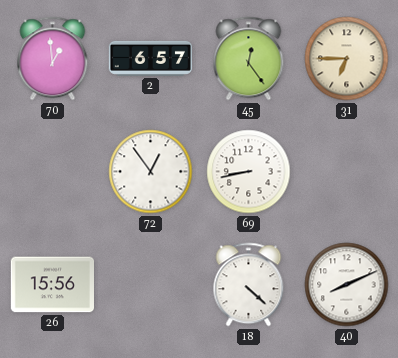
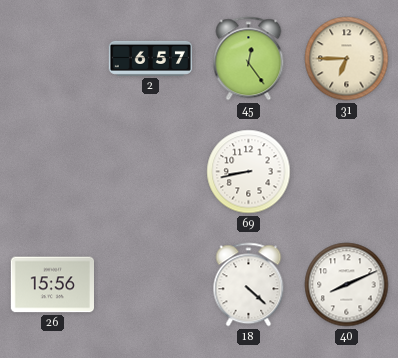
70: 12:59 -> none
72: 12:54 -> none
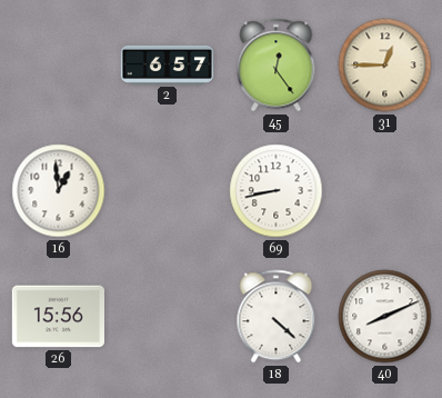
31: 6:45 -> 12:45
16: none -> 12:59
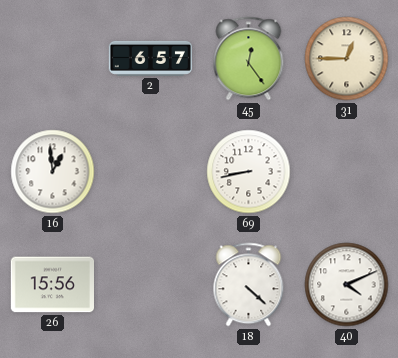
40: 8:11 -> 4:11
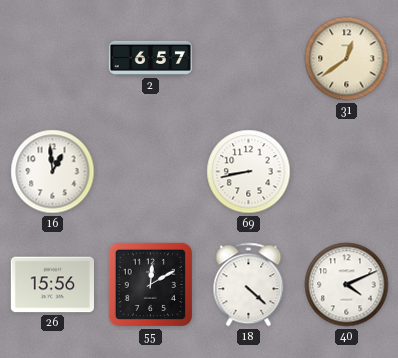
45: 12:24 -> none
31: 12:45 -> 12:39
55: none -> 12:10
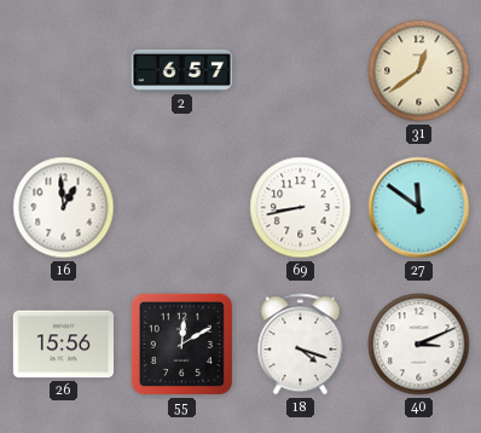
27: none -> 11:51
18: 4:22 -> 4:18
40: 4:11 -> 3:11
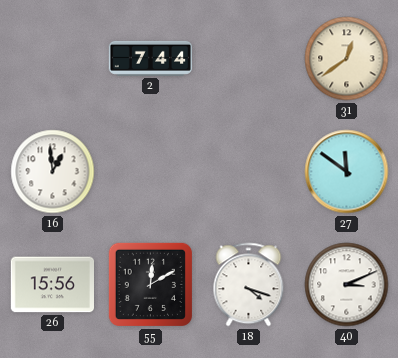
2: 6:57 -> 7:44
69: 8:43 -> none
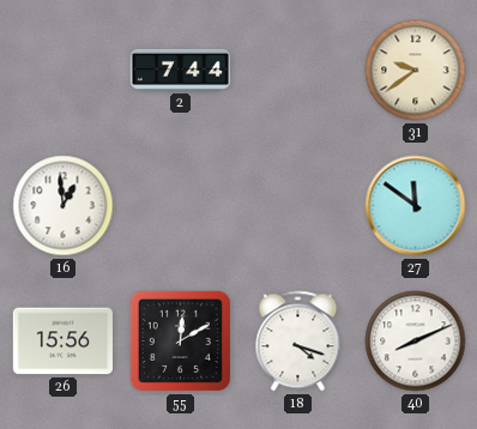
31: 12:39 -> 9:39
40: 3:11 -> 8:11
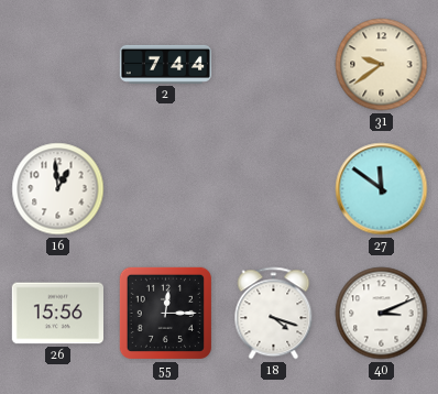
55: 12:10 -> 12:15
40: 8:11 -> 3:11
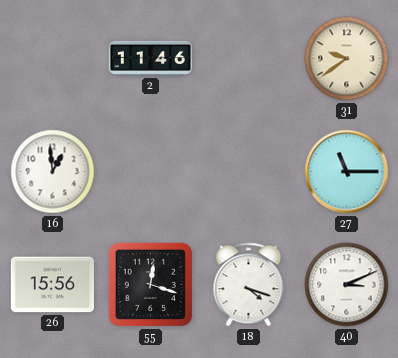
2: 7:44 -> 11:46
27: 11:51 -> 11:15
55: 12:15 -> 12:18
